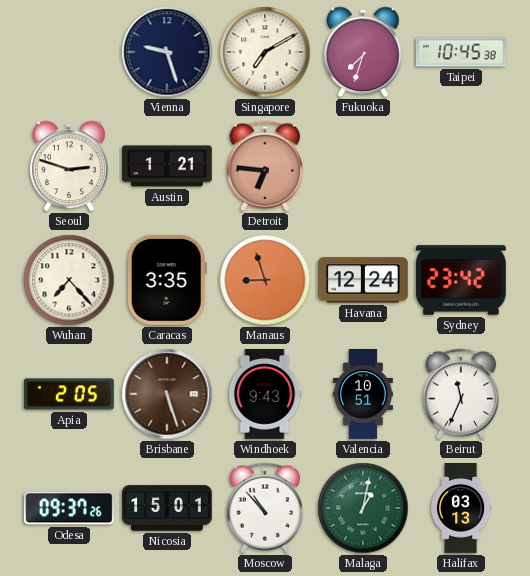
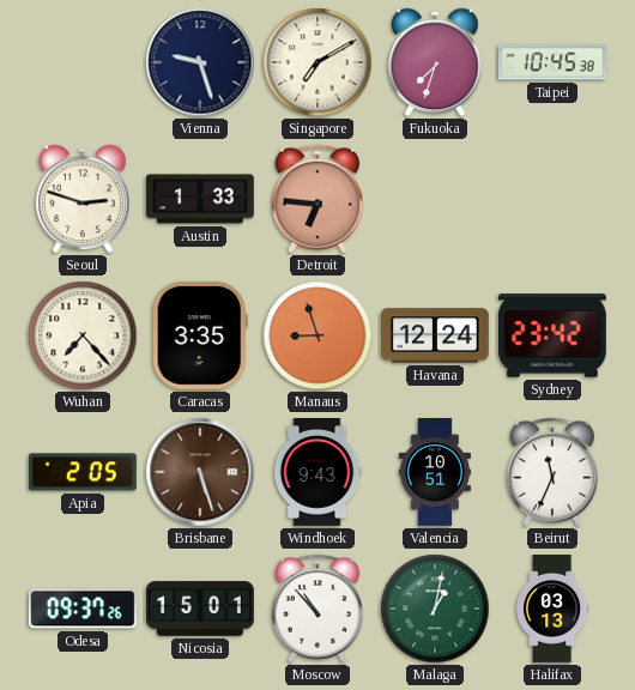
Austin: 1:21 -> 1:33
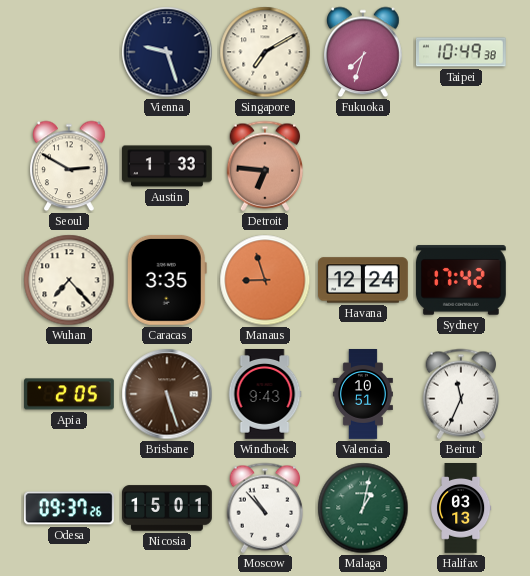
Taipei: 10:45 -> 10:49
Seoul: 2:48 -> 2:50
Sydney: 23:42 -> 17:42
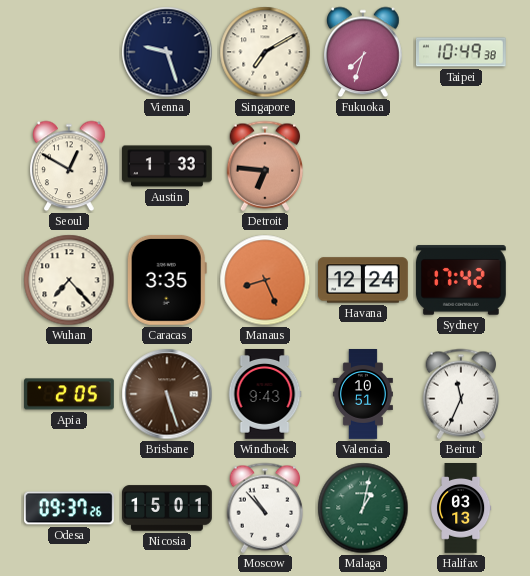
Seoul: 2:50 -> 12:50
Manaus: 8:57 -> 8:26
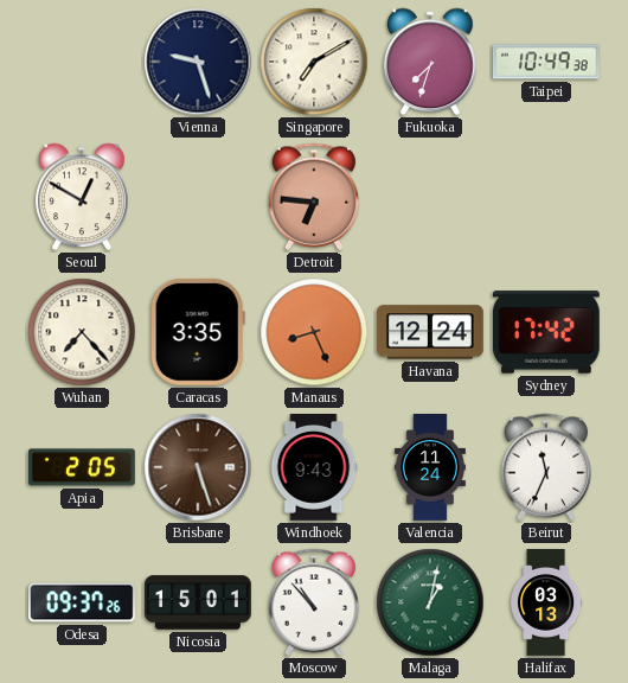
Austin: 1:33 -> none
Valencia: 10:51 -> 11:24
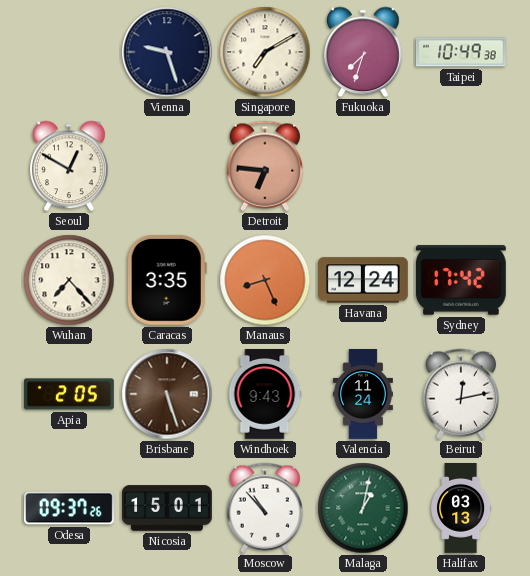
Beirut: 11:34 -> 12:13
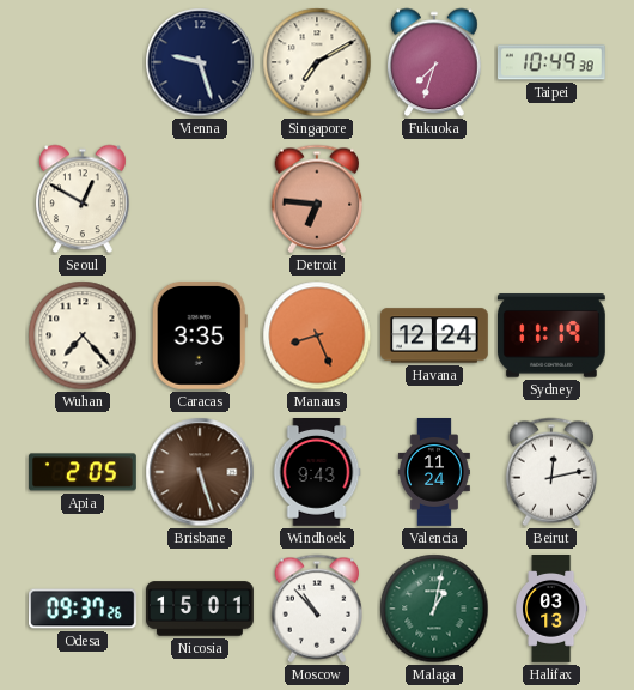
Sydney: 17:42 -> 11:19
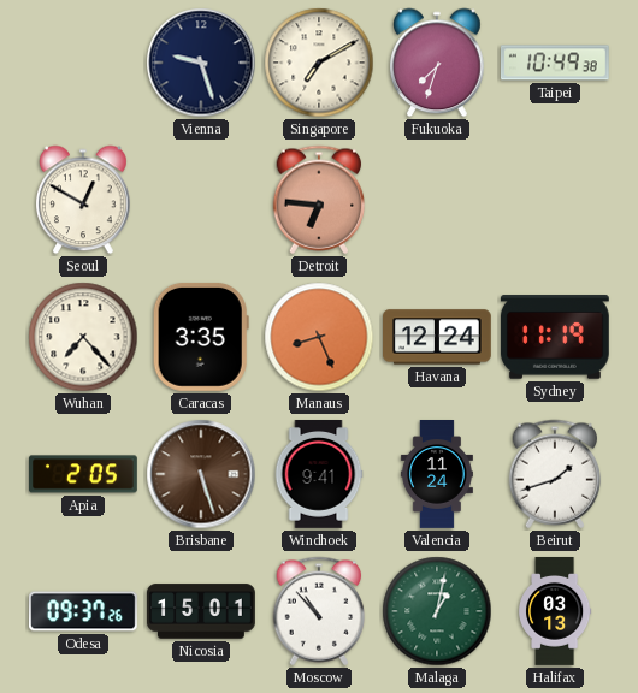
Windhoek: 9:43 -> 9:41
Beirut: 12:13 -> 1:42
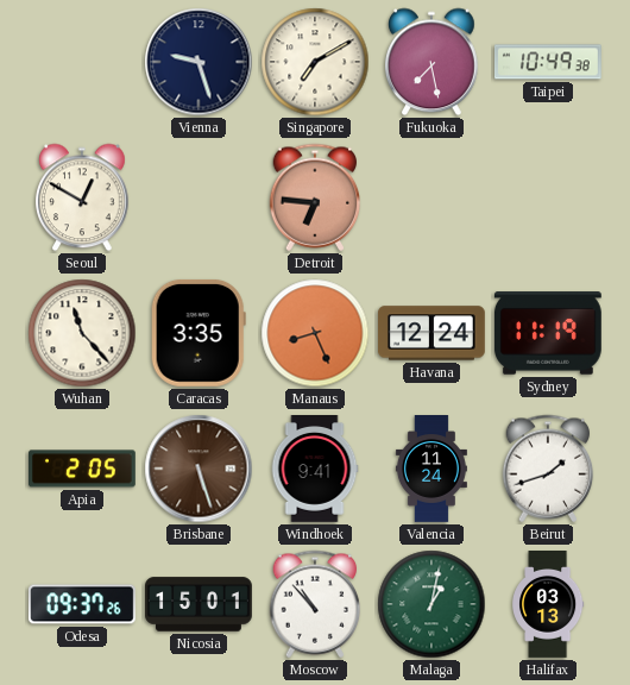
Fukuoka: 7:33 -> 7:28
Wuhan: 7:23 -> 11:23
